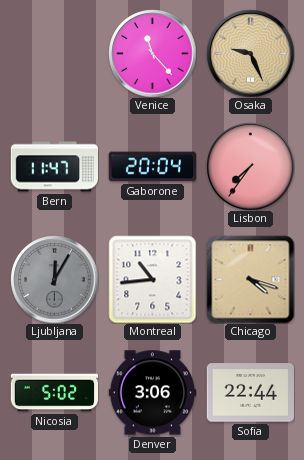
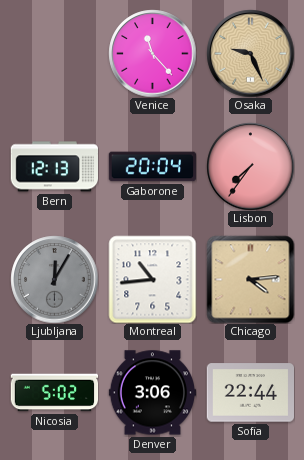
Bern: 11:47 -> 12:13
Chicago: 4:18 -> 4:14
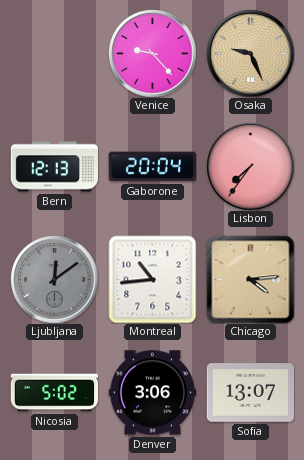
Venice: 11:23 -> 9:23
Ljubljana: 12:05 -> 12:09
Sofia: 22:44 -> 13:07
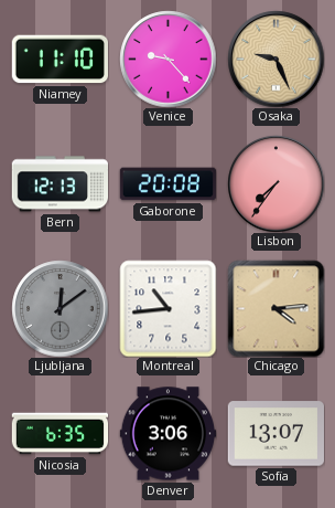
Niamey: none -> 11:10
Gaborone: 20:04 -> 20:08
Nicosia: 5:02 -> 6:35
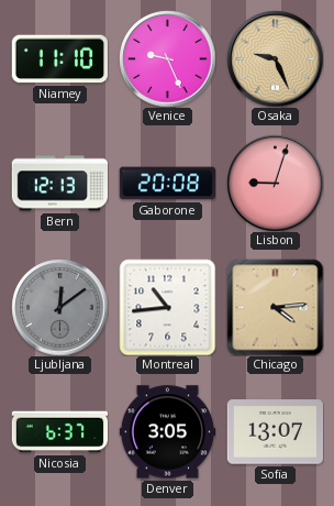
Venice: 9:23 -> 9:26
Lisbon: 7:36 -> 9:03
Nicosia: 6:35 -> 6:37
Denver: 3:06 -> 3:05
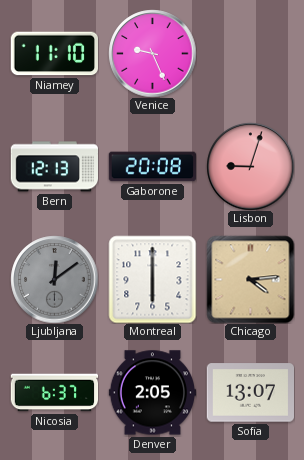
Osaka: 9:26 -> none
Montreal: 10:44 -> 6:00
Denver: 3:05 -> 2:05
